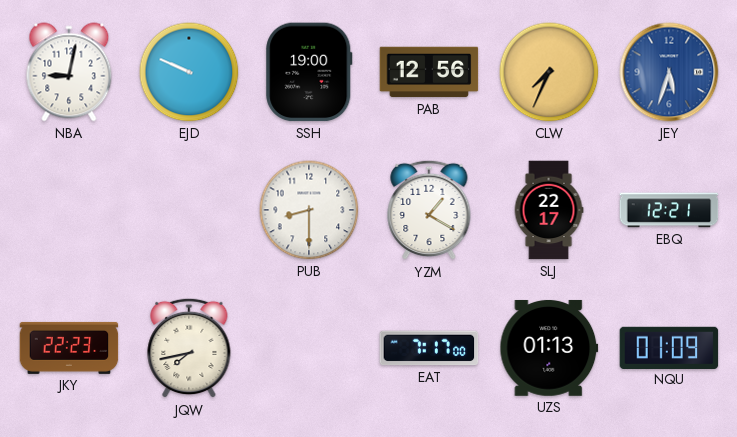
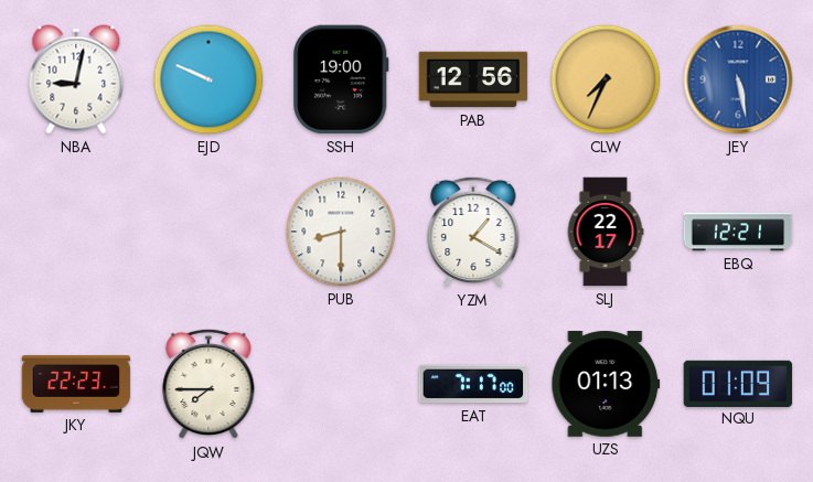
JEY: 5:33 -> 5:28
JQW: 7:43 -> 7:45
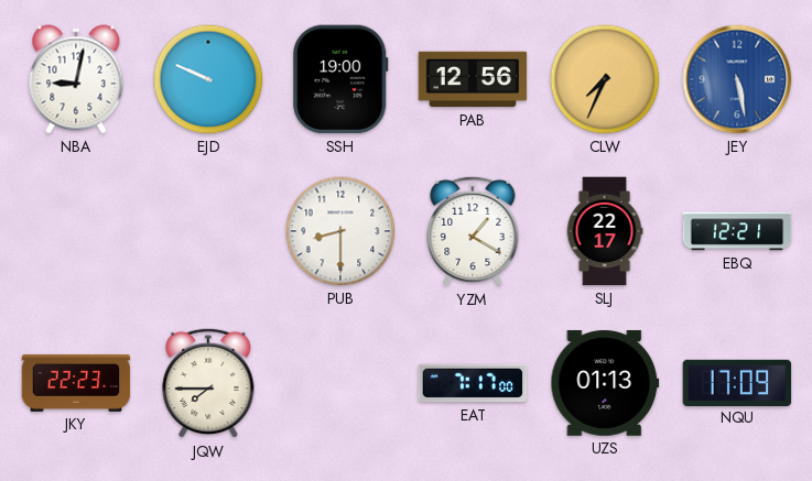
NQU: 01:09 -> 17:09
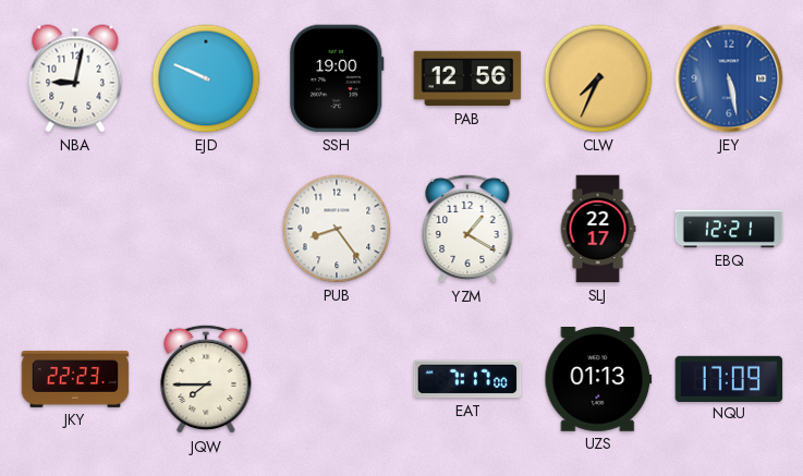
PUB: 8:30 -> 8:24
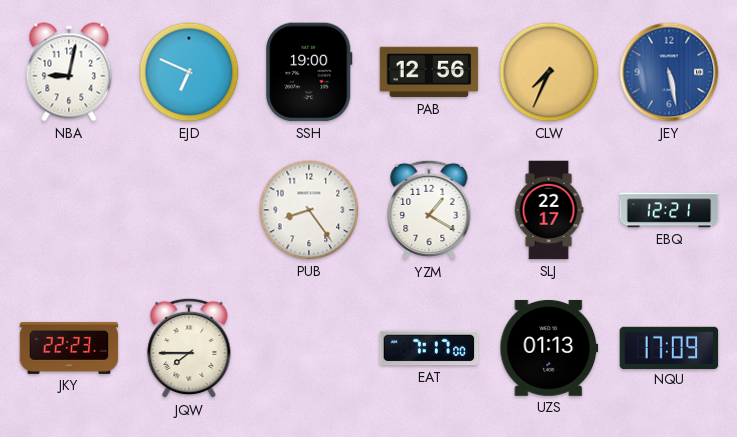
EJD: 9:49 -> 6:49
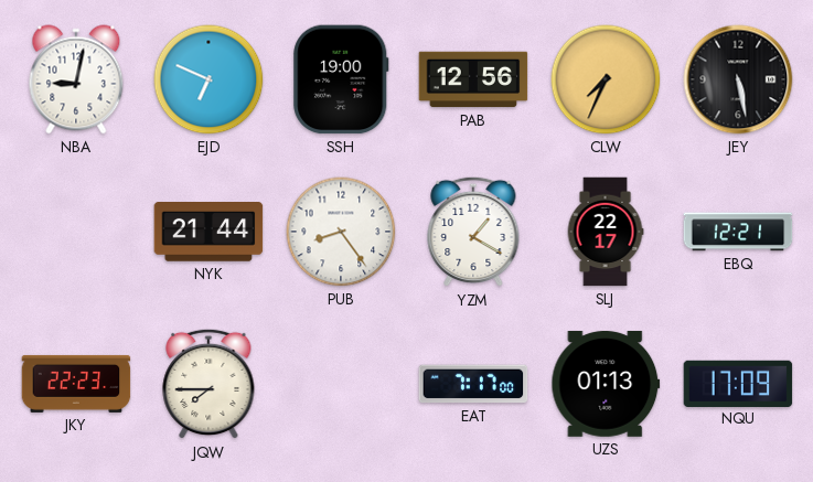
JEY dial: blue -> black
NYK: none -> 21:44
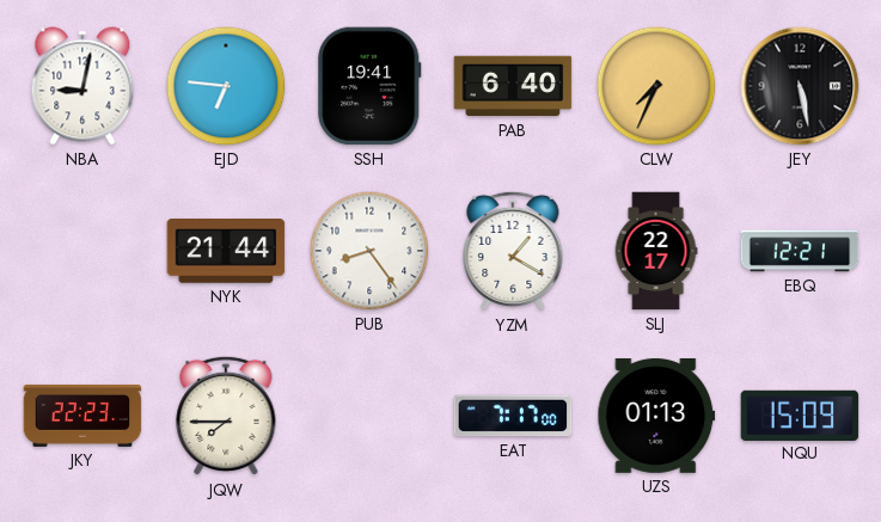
EJD: 6:49 -> 6:46
SSH: 19:00 -> 19:41
PAB: 12:56 -> 6:40
NQU: 17:09 -> 15:09
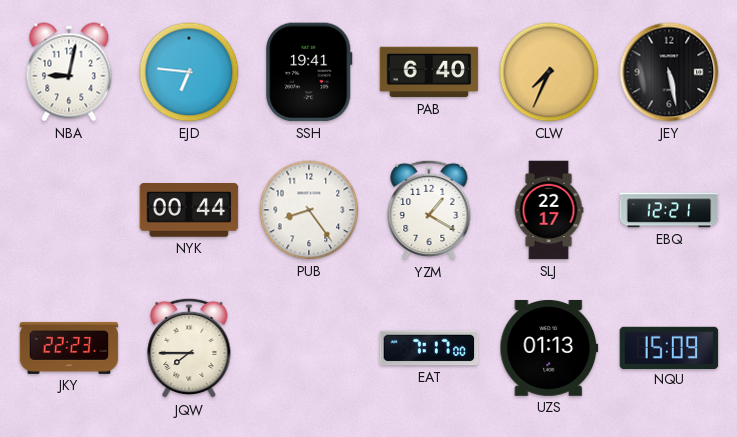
NYK: 21:44 -> 00:44
